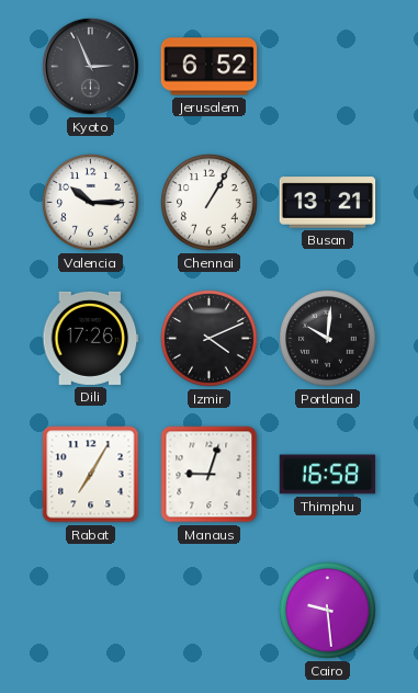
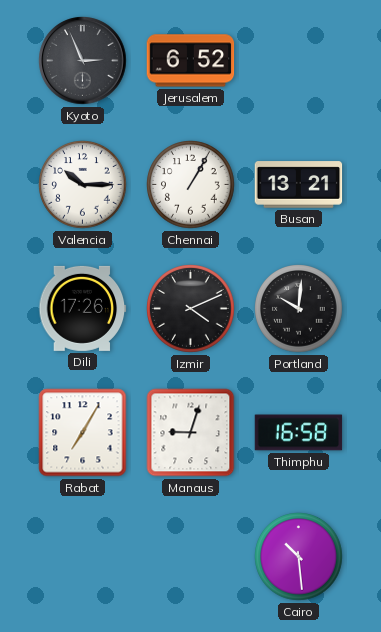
Cairo: 9:29 -> 10:29
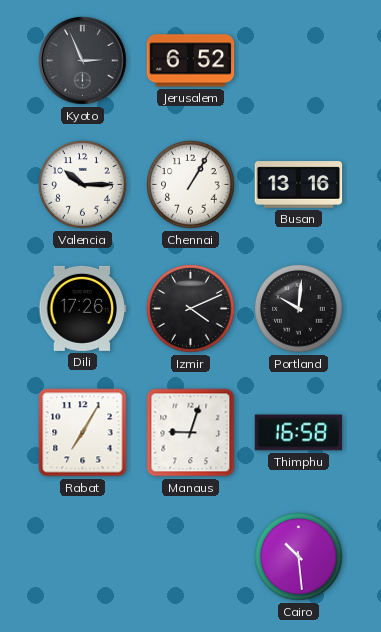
Busan: 13:21 -> 13:16
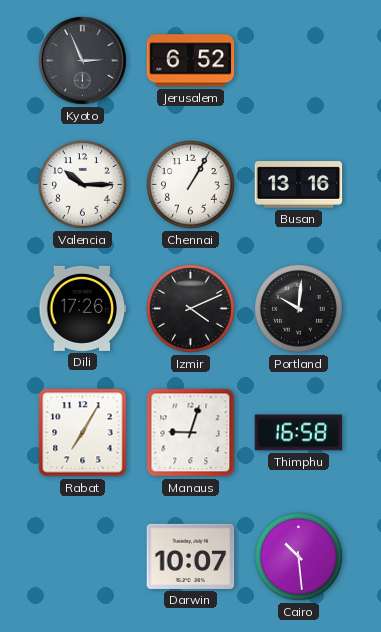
Darwin: none -> 10:07
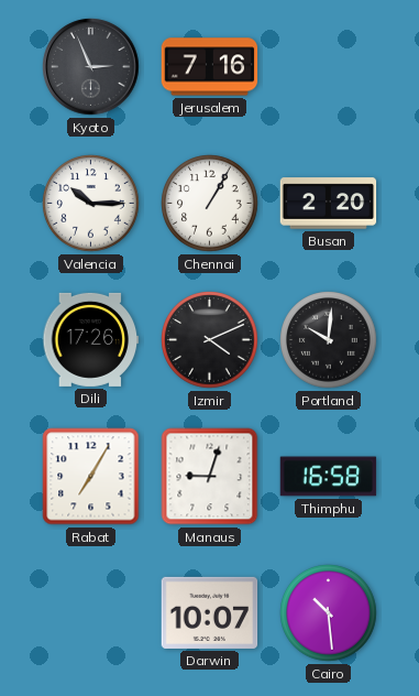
Jerusalem: 6:52 -> 7:16
Busan: 13:16 -> 2:20
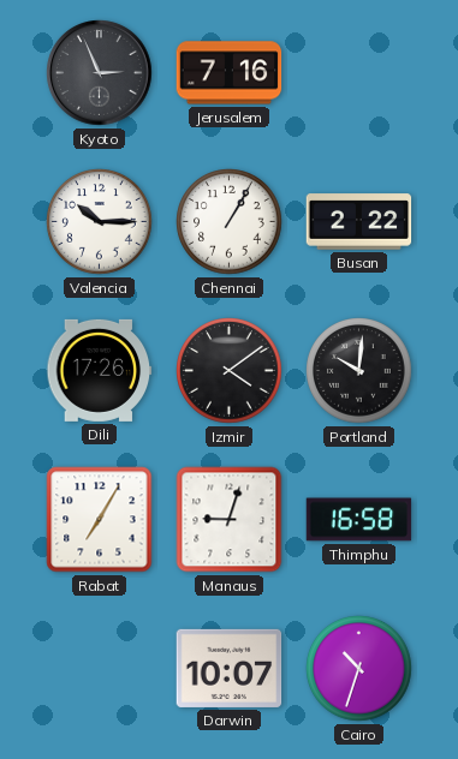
Busan: 2:20 -> 2:22
Izmir: 4:11 -> 4:09
Cairo: 10:29 -> 10:33
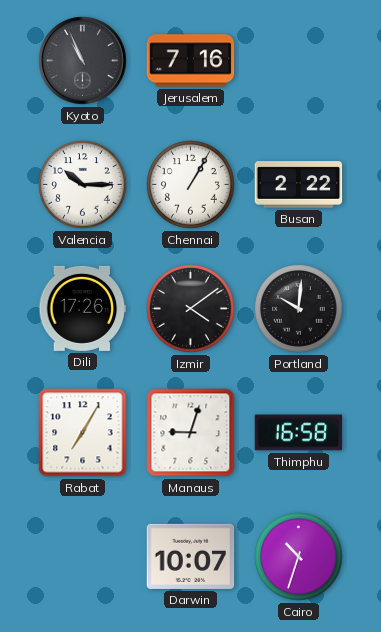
Kyoto: 2:56 -> 10:56
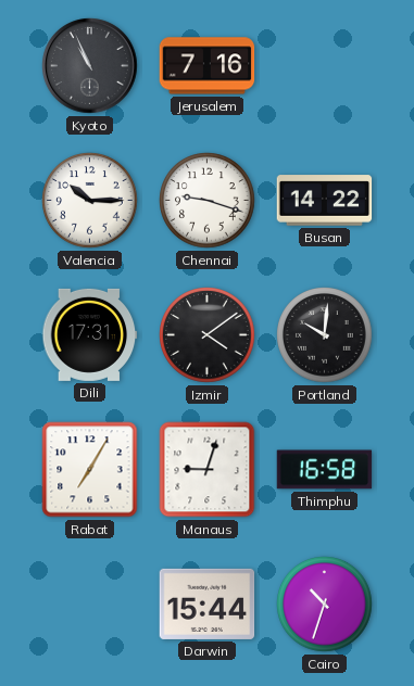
Chennai: 1:05 -> 9:18
Busan: 2:22 -> 14:22
Dili: 17:26 -> 17:31
Darwin: 10:07 -> 15:44
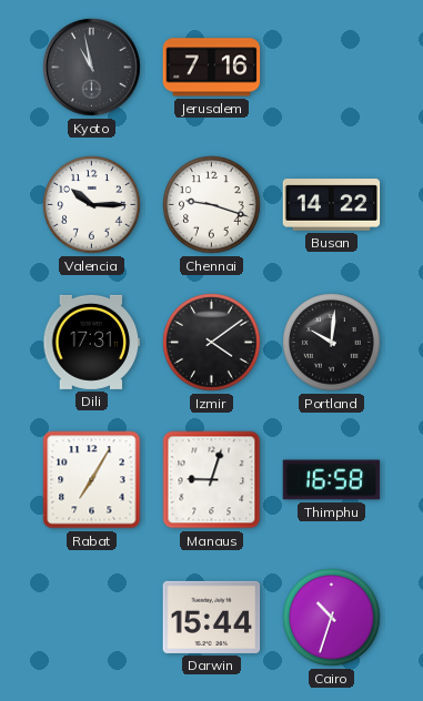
Kyoto: 10:56 -> 10:58
